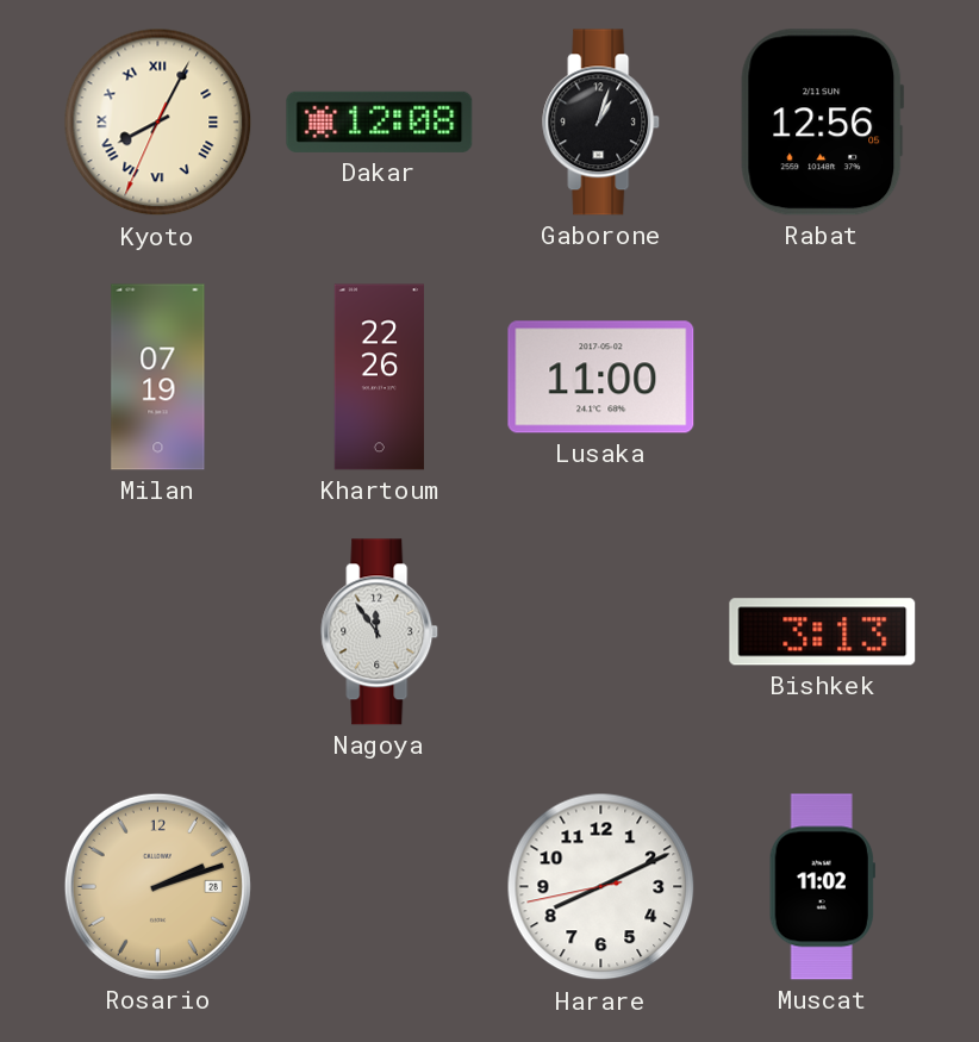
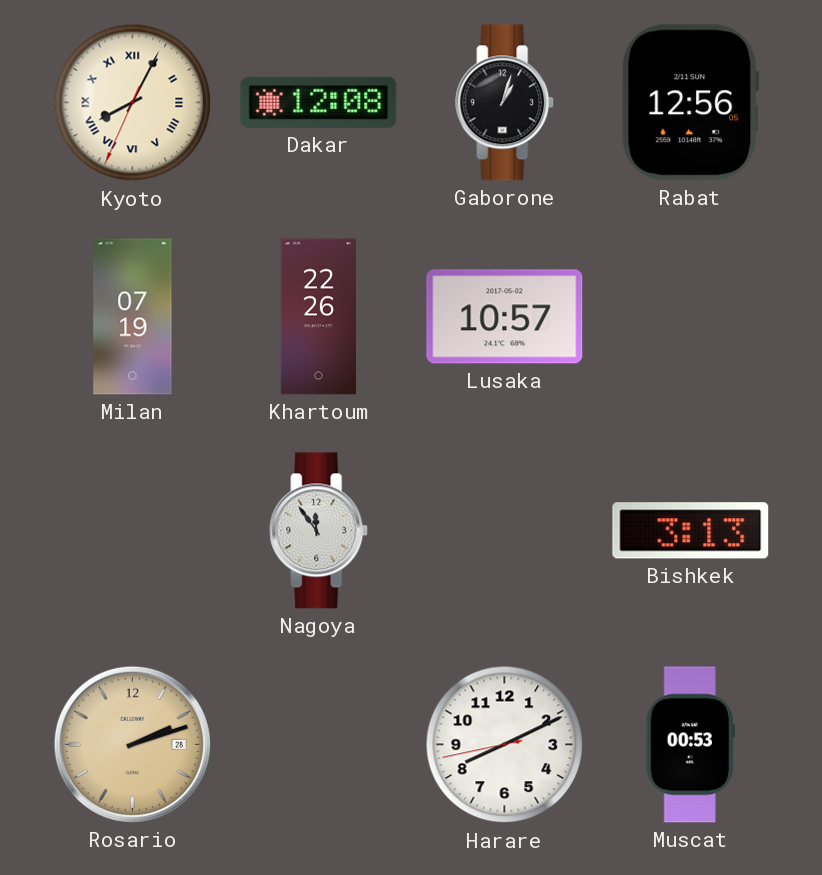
Lusaka: 11:00 -> 10:57
Muscat: 11:02 -> 00:53
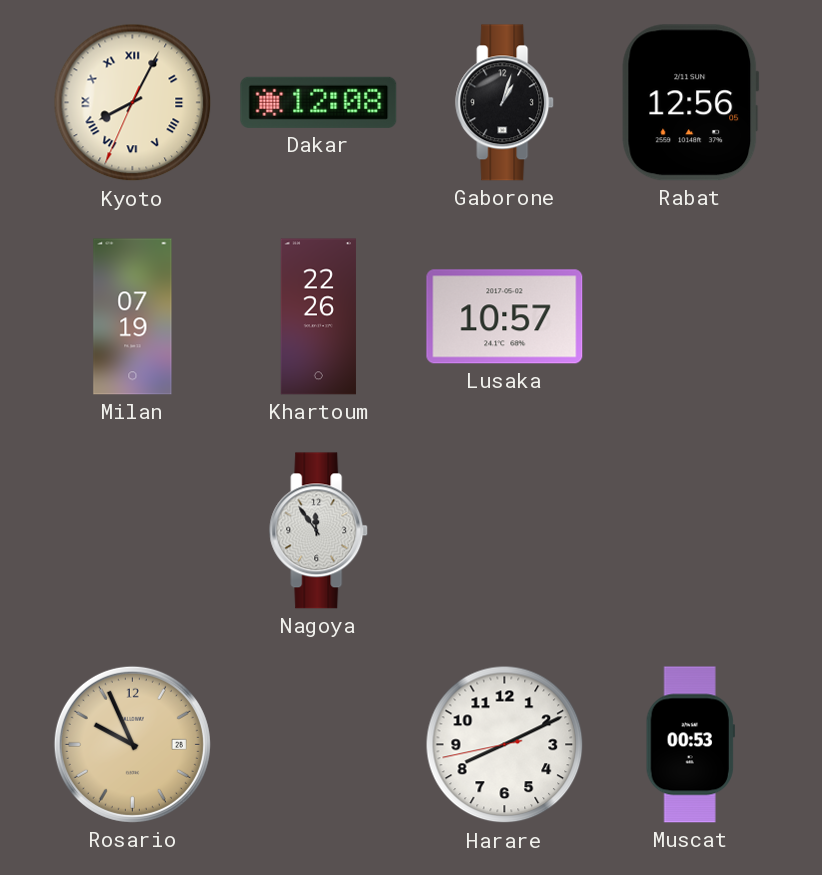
Bishkek: 3:13 -> none
Rosario: 2:12 -> 9:56
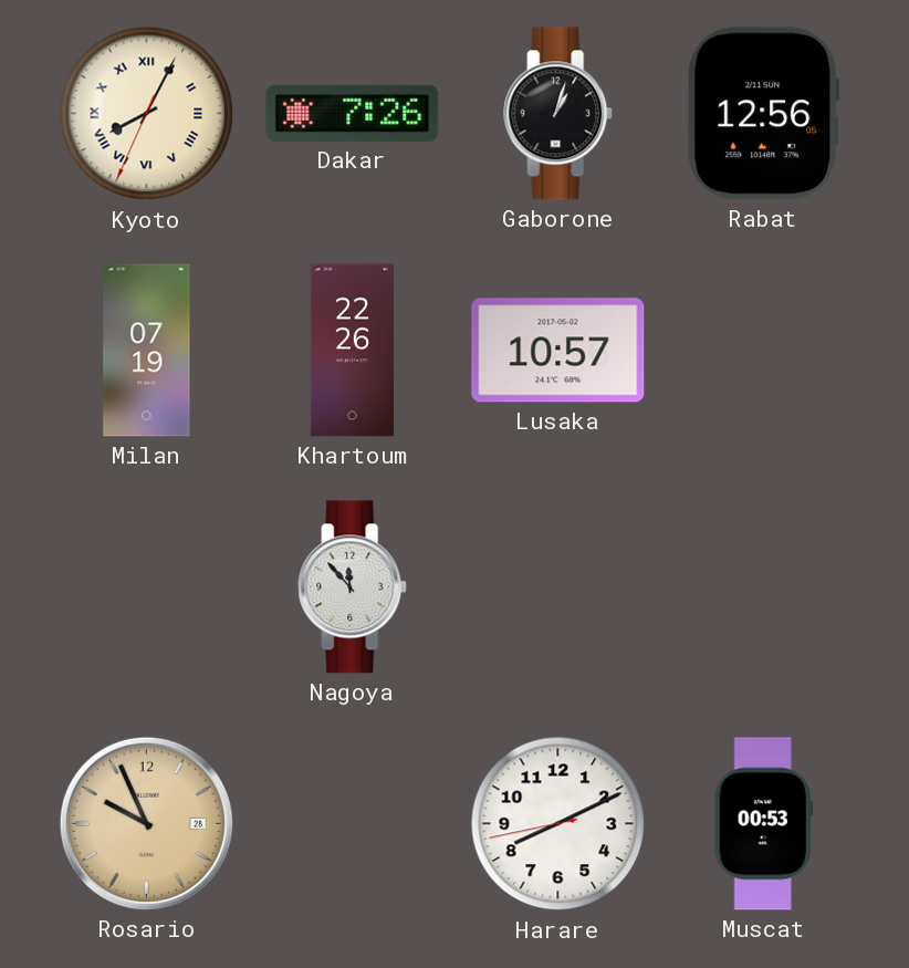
Dakar: 12:08 -> 7:26
Nagoya: 11:54 -> 11:53
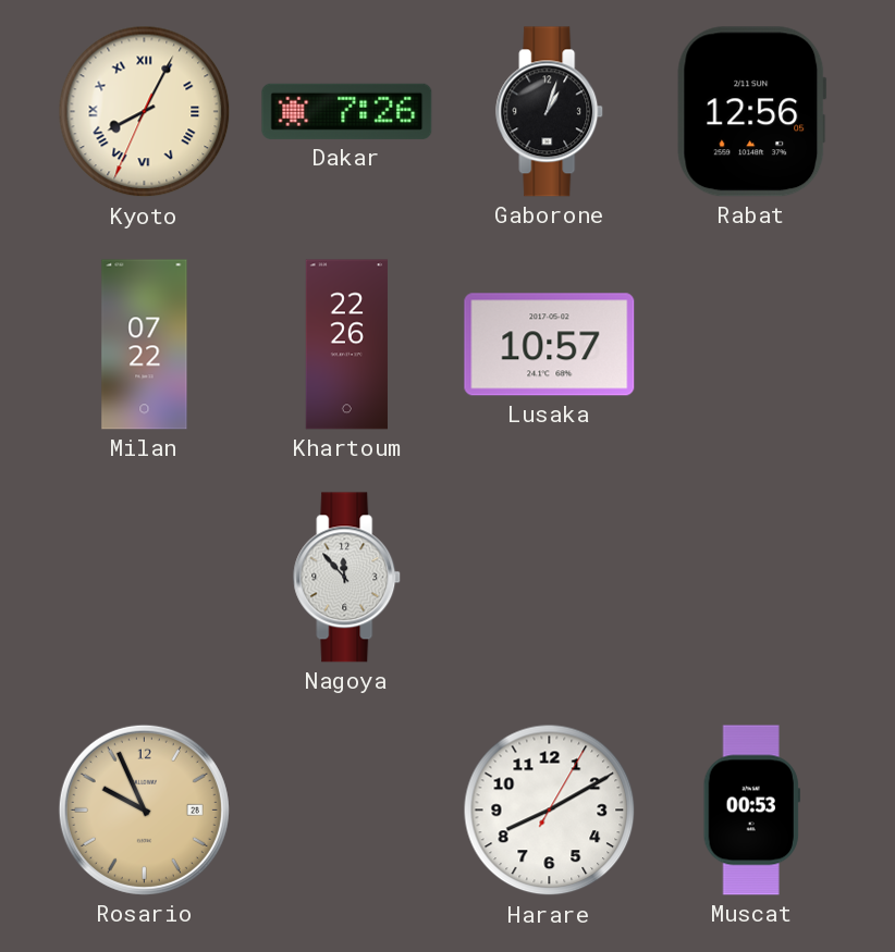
Milan: 07:19 -> 07:22
Harare: 8:10:43 -> 8:10:05
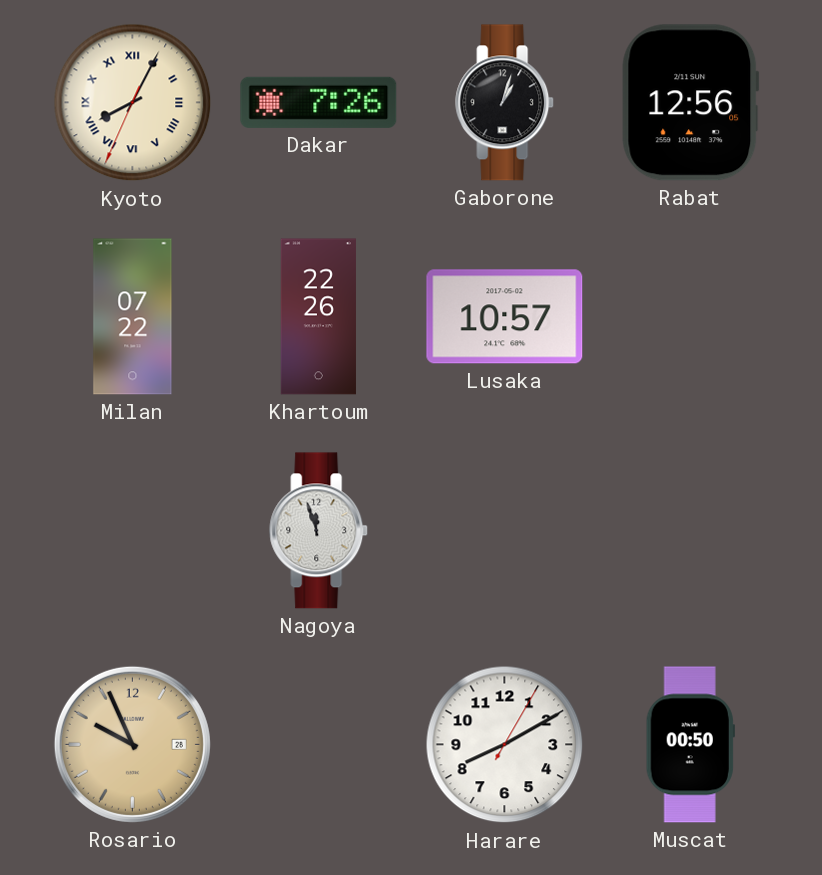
Nagoya: 11:53 -> 11:57
Muscat: 00:53 -> 00:50
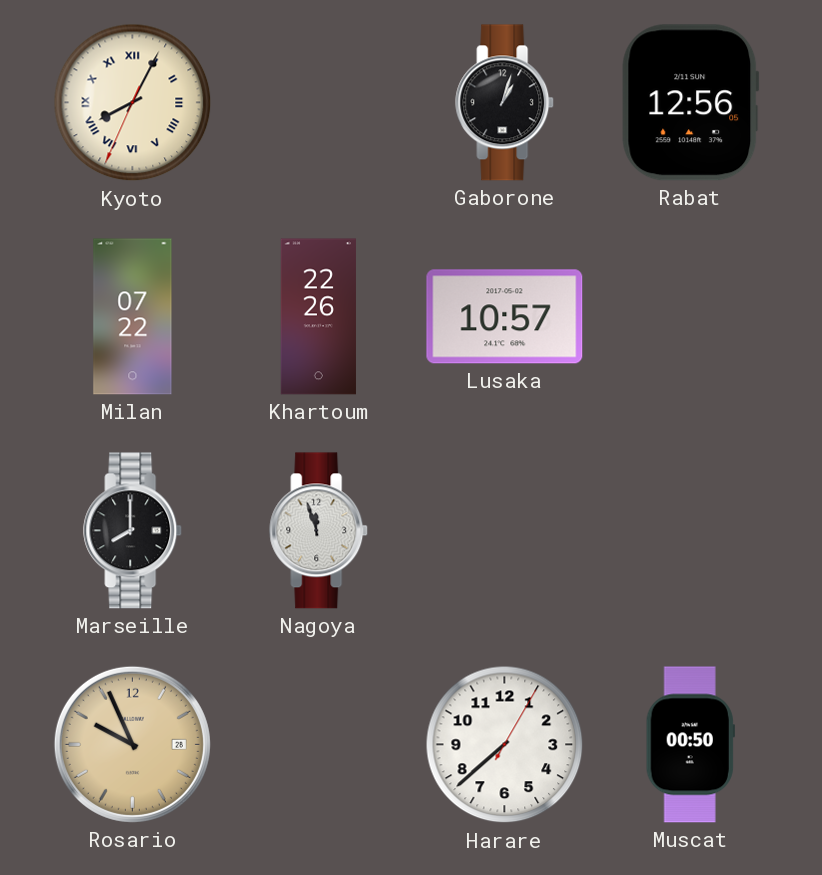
Dakar: 7:26 -> none
Marseille: none -> 8:00
Harare: 8:10 -> 7:38
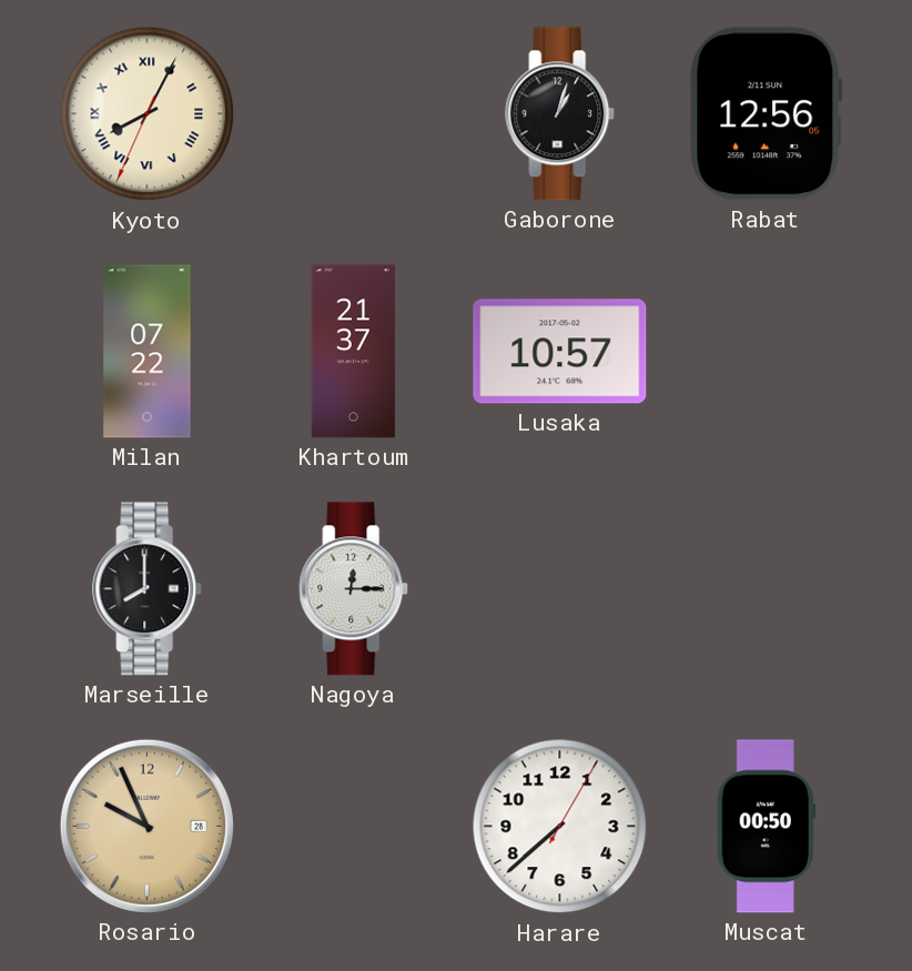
Khartoum: 22:26 -> 21:37
Nagoya: 11:57 -> 12:15
